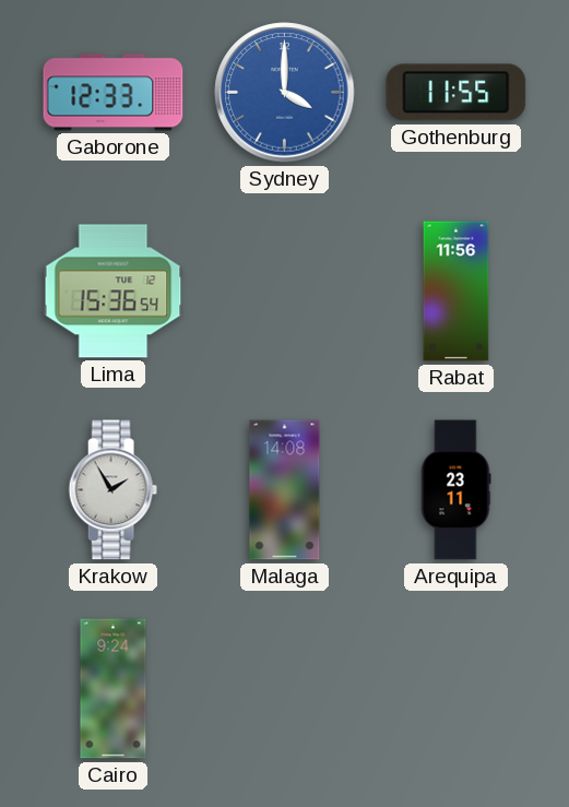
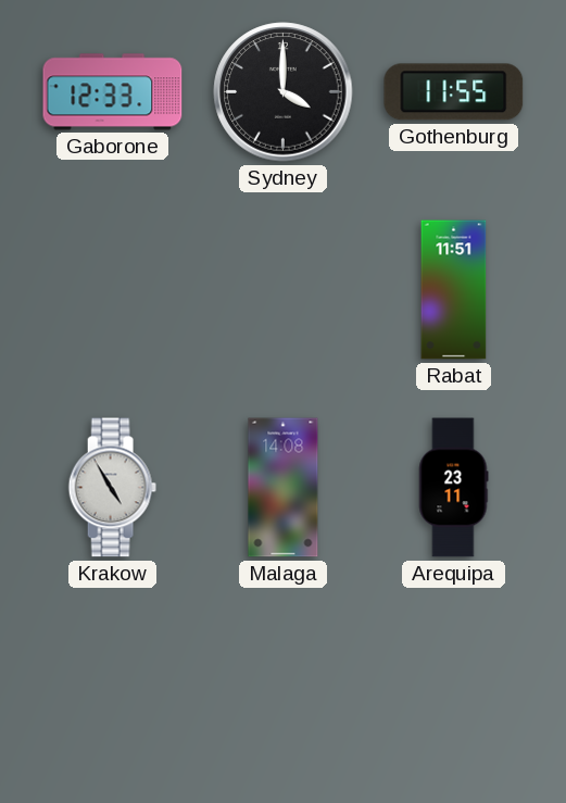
Sydney dial: blue -> black
Lima: 15:36 -> none
Rabat: 11:56 -> 11:51
Krakow: 1:55 -> 4:55
Cairo: 9:24 -> none
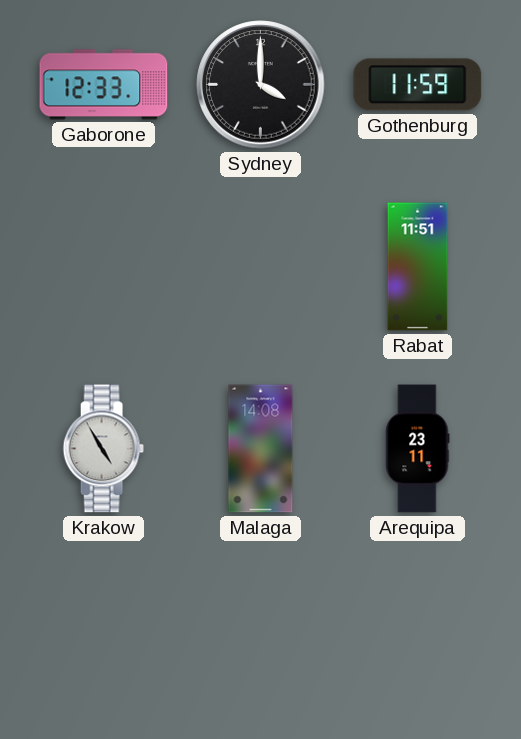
Gothenburg: 11:55 -> 11:59
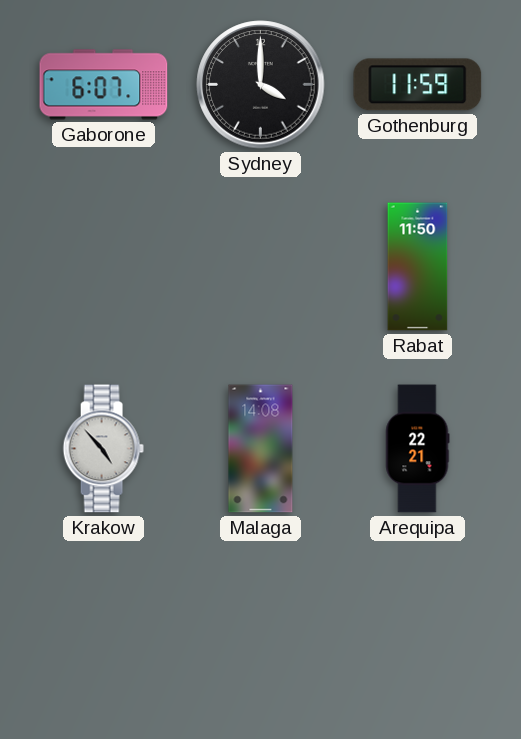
Gaborone: 12:33 -> 6:07
Rabat: 11:51 -> 11:50
Krakow: 4:55 -> 4:53
Arequipa: 23:11 -> 22:21
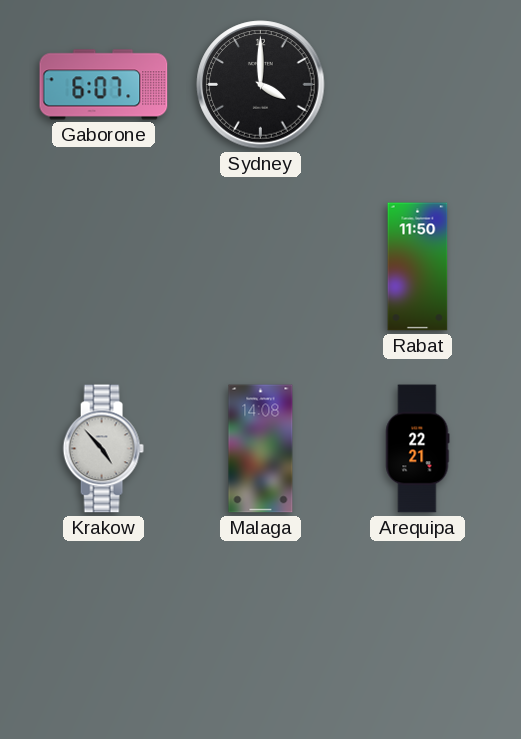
Gothenburg: 11:59 -> none
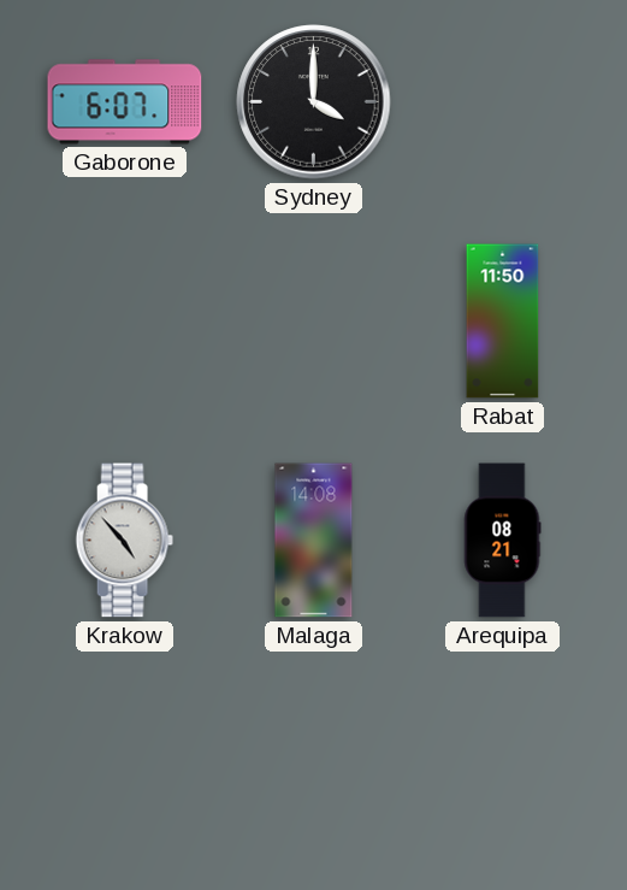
Arequipa: 22:21 -> 08:21
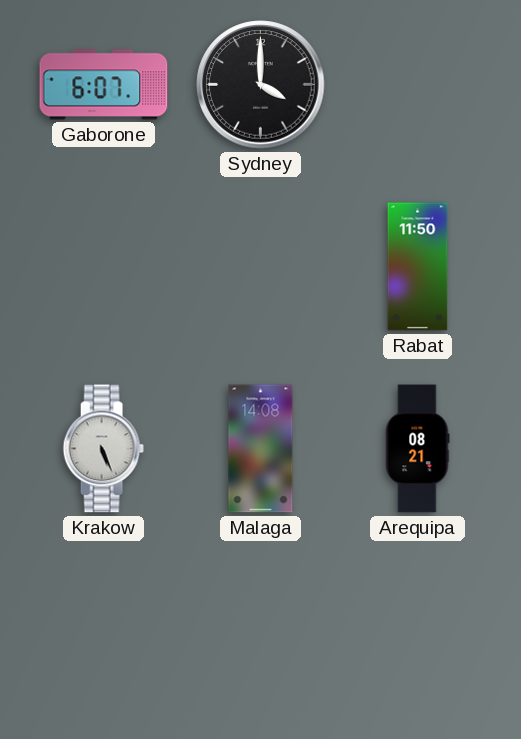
Krakow: 4:53 -> 5:26
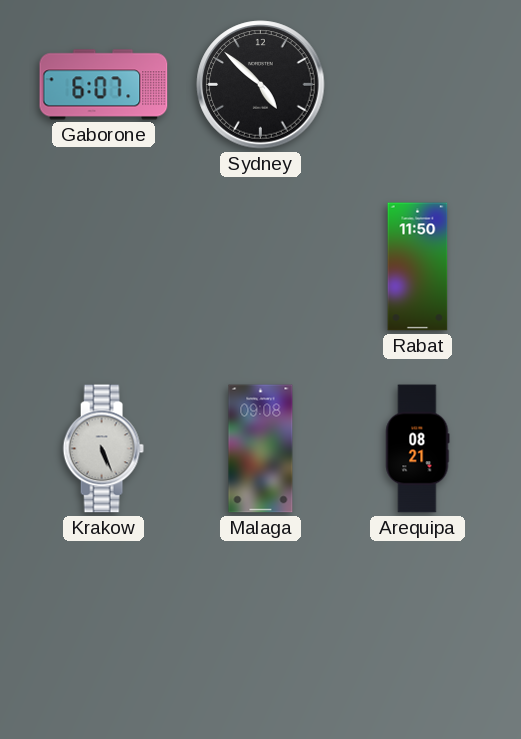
Sydney: 4:00 -> 4:52
Malaga: 14:08 -> 09:08
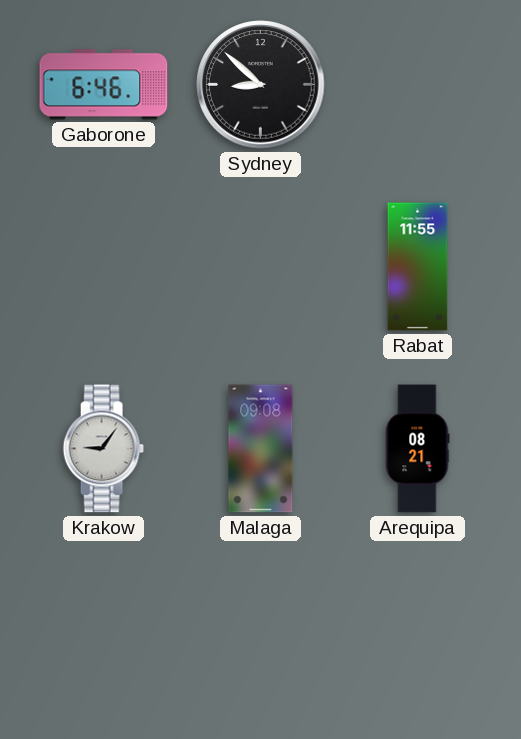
Gaborone: 6:07 -> 6:46
Sydney: 4:52 -> 8:52
Rabat: 11:50 -> 11:55
Krakow: 5:26 -> 9:06
